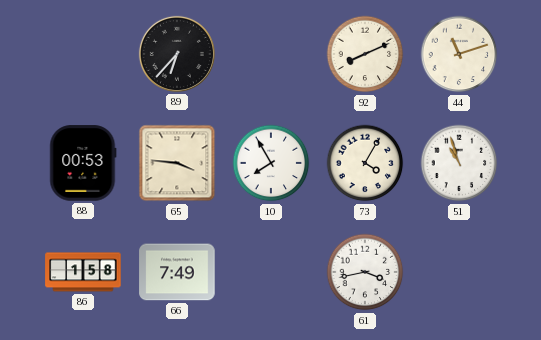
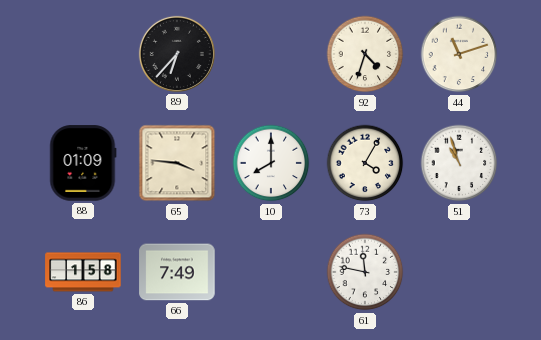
92: 8:11 -> 4:33
88: 00:53 -> 01:09
10: 7:55 -> 8:00
61: 3:43 -> 11:47
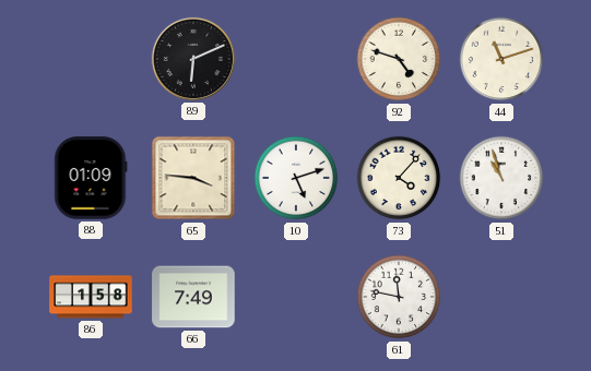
89: 6:37 -> 6:11
92: 4:33 -> 4:48
10: 8:00 -> 5:12
73: 4:05 -> 4:07
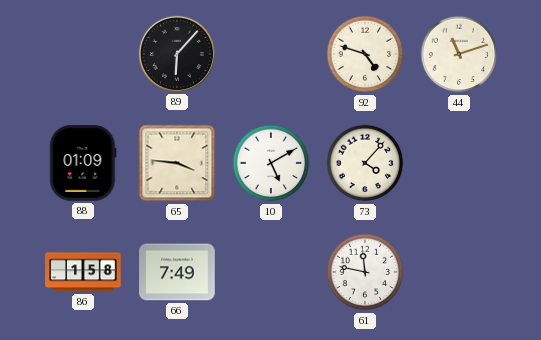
89: 6:11 -> 6:07
10: 5:12 -> 5:10
51: 10:57 -> none
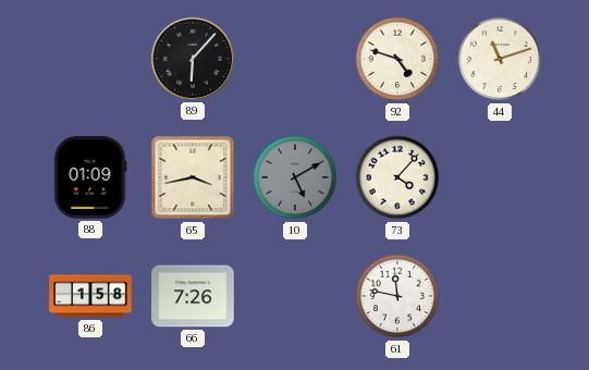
65: 3:46 -> 3:43
10 dial: white -> grey
66: 7:49 -> 7:26
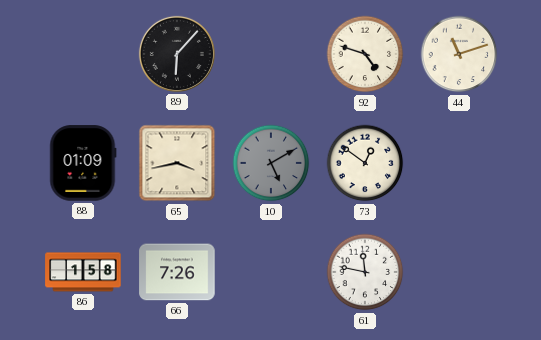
73: 4:07 -> 12:51
